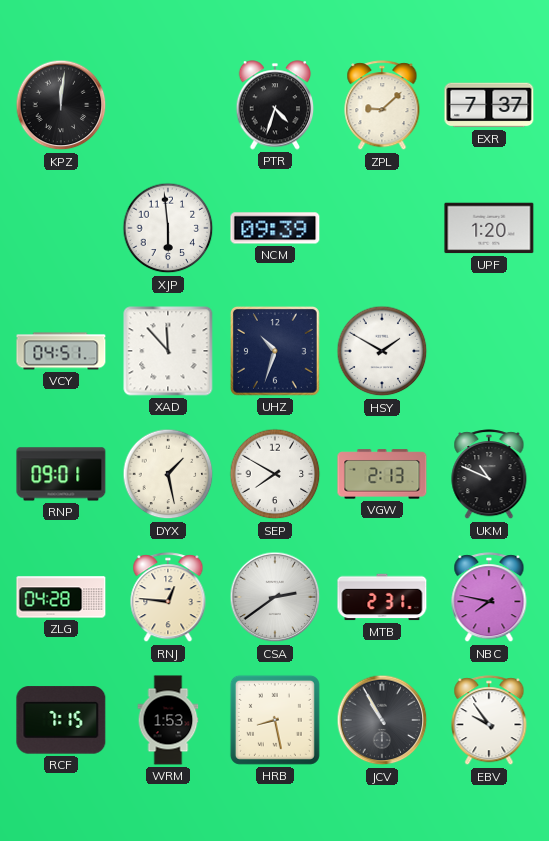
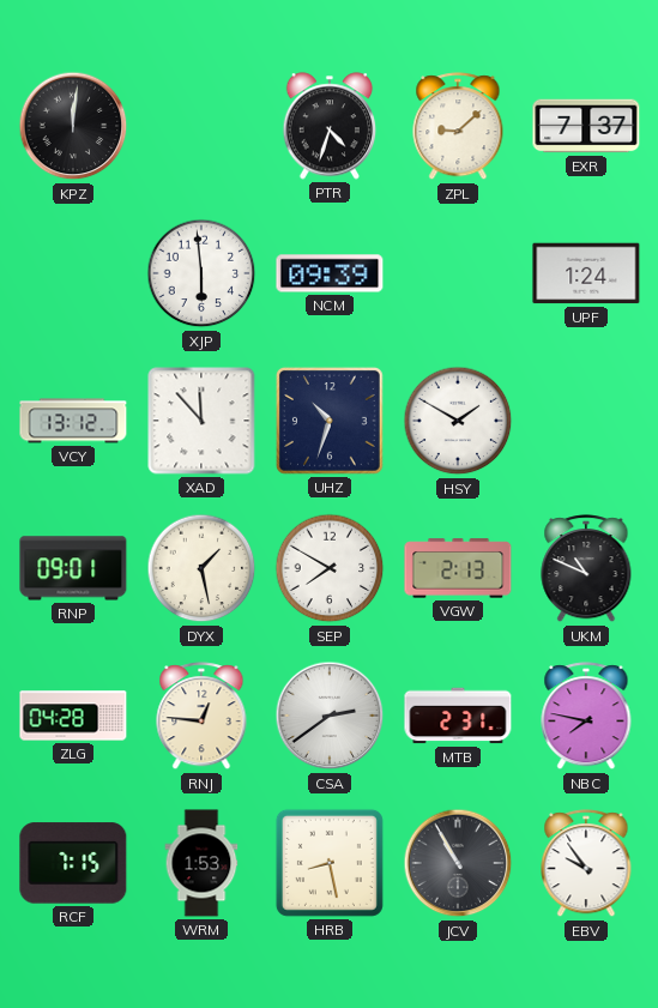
UPF: 1:20 -> 1:24
VCY: 04:51 -> 13:12
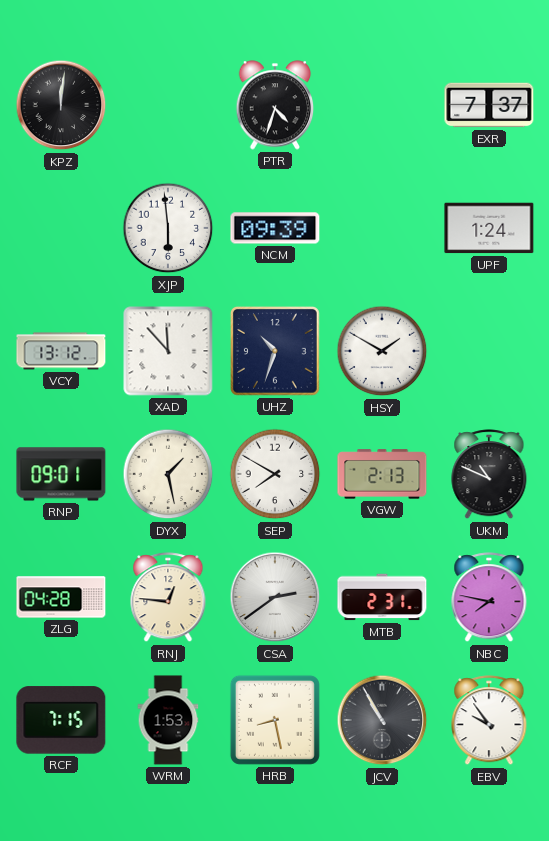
ZPL: 9:08 -> none
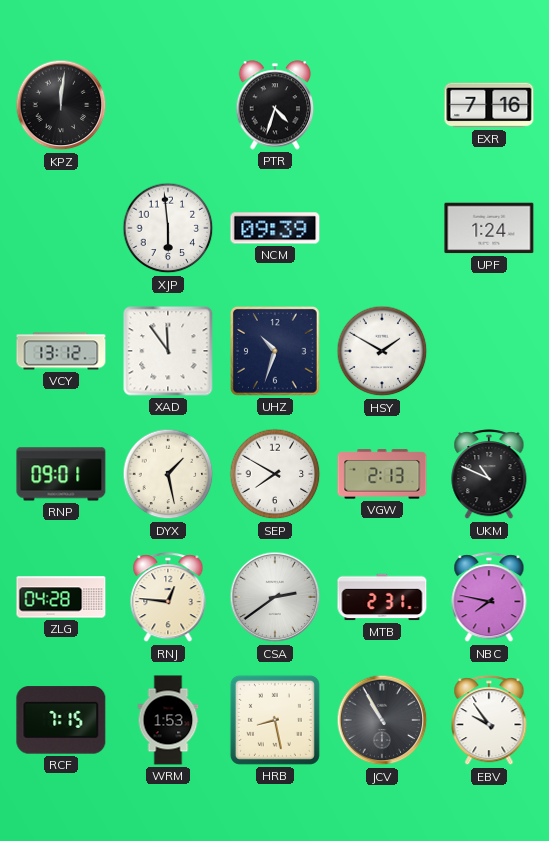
EXR: 7:37 -> 7:16
XAD: 11:53 -> 11:54
